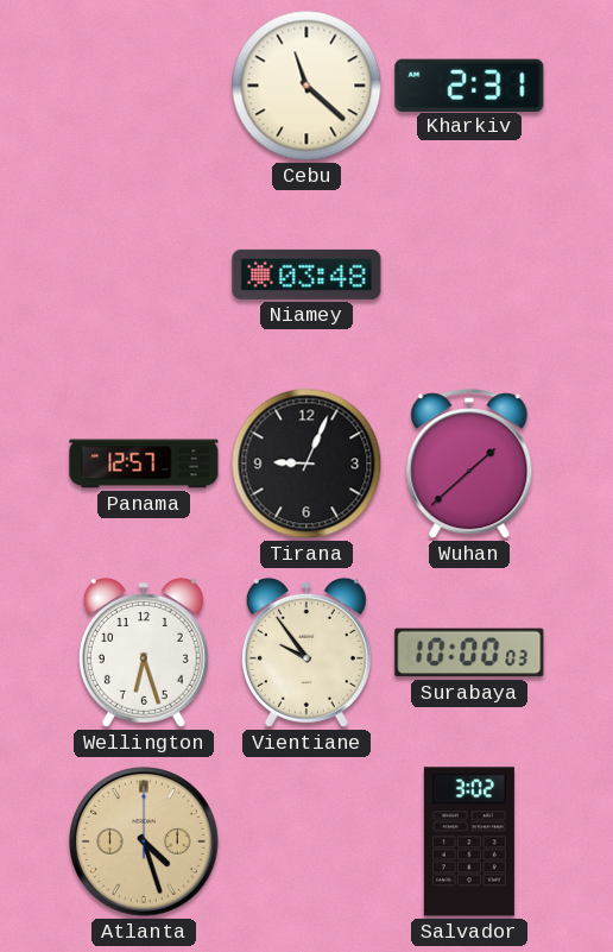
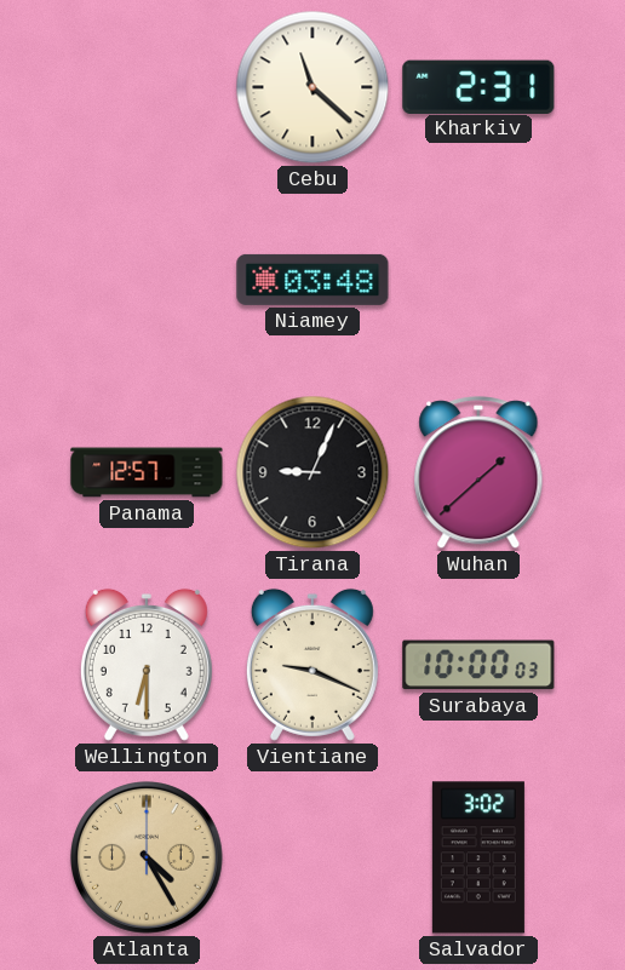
Wellington: 6:27 -> 6:30
Vientiane: 9:54 -> 9:19
Atlanta: 4:27 -> 4:25
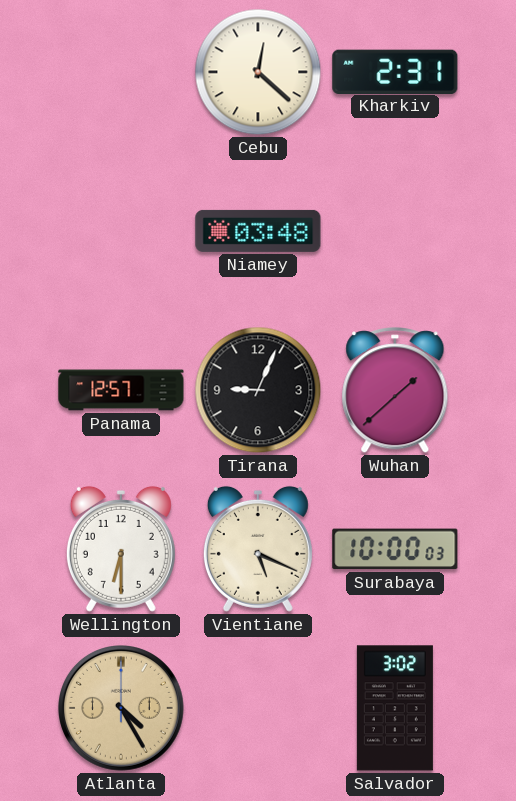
Cebu: 11:22 -> 12:22
Vientiane: 9:19 -> 5:19
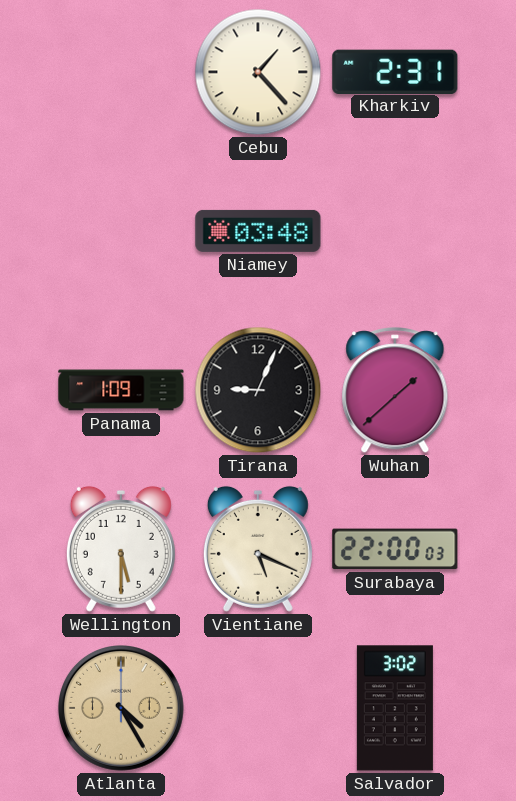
Cebu: 12:22 -> 1:23
Panama: 12:57 -> 1:09
Wellington: 6:30 -> 5:30
Surabaya: 10:00 -> 22:00
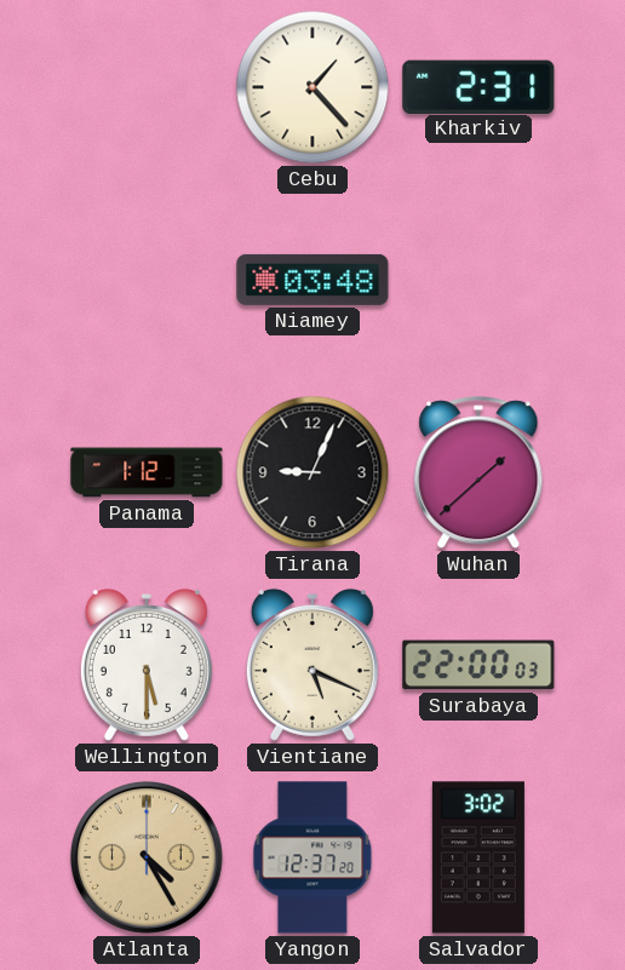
Panama: 1:09 -> 1:12
Yangon: none -> 12:37
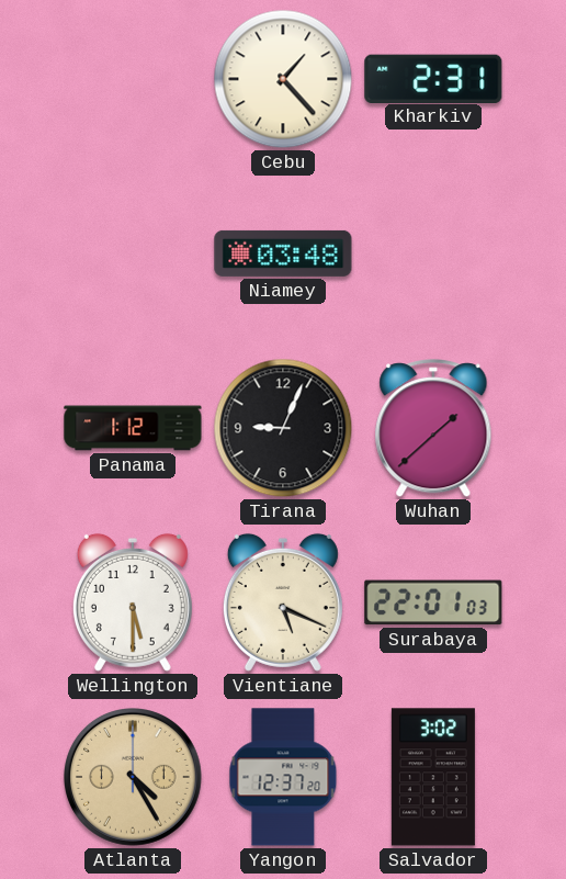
Surabaya: 22:00 -> 22:01
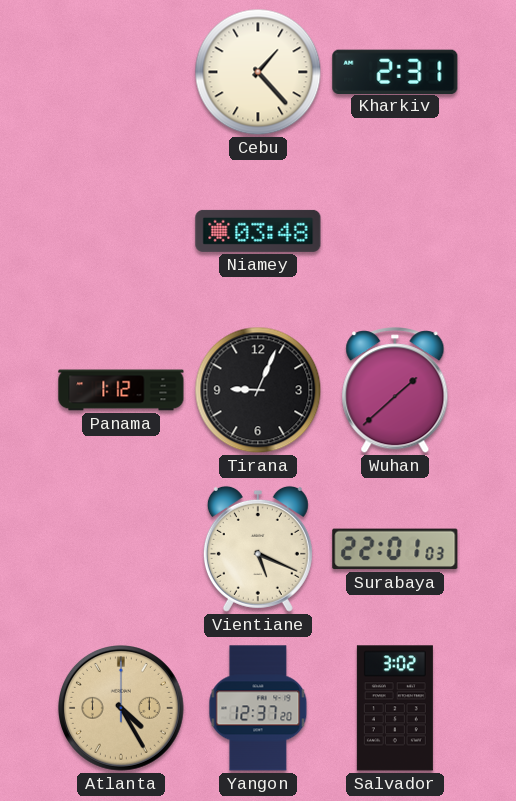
Wellington: 5:30 -> none
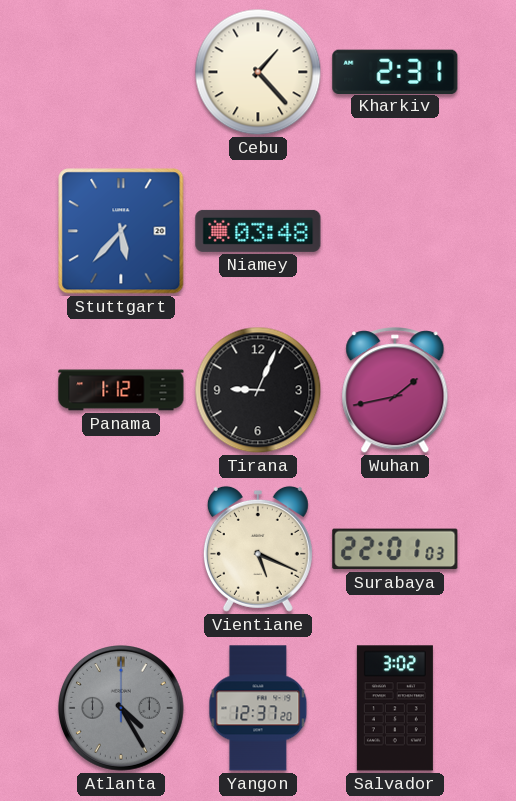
Stuttgart: none -> 5:37
Wuhan: 1:38 -> 1:43
Atlanta dial: champagne -> grey
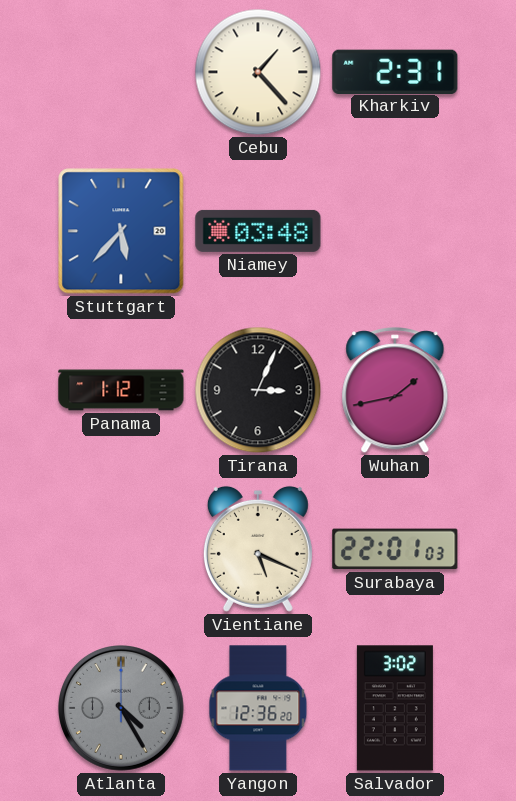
Tirana: 9:04 -> 3:04
Yangon: 12:37 -> 12:36
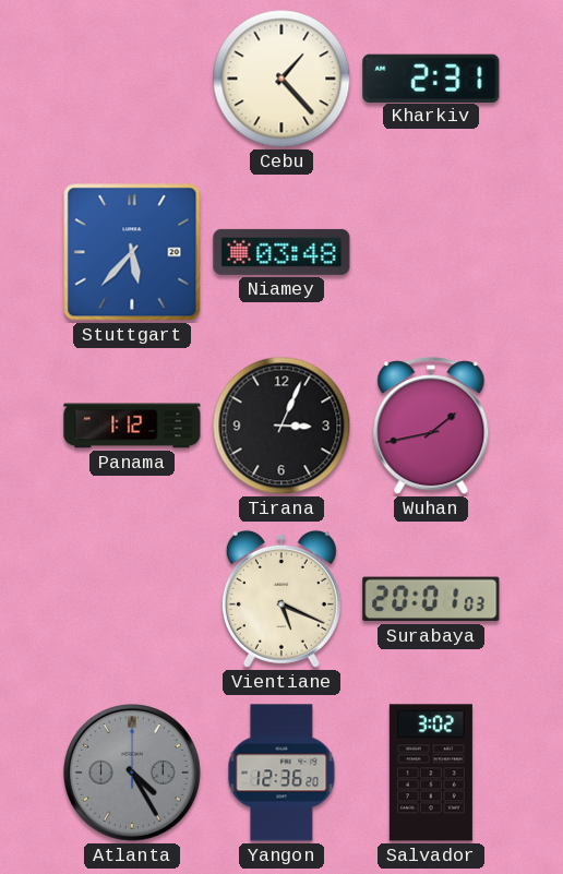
Surabaya: 22:01 -> 20:01
